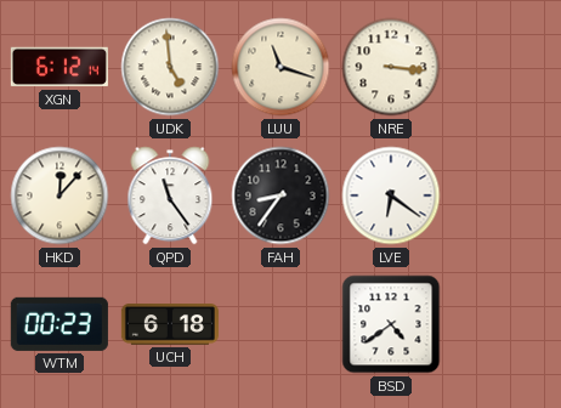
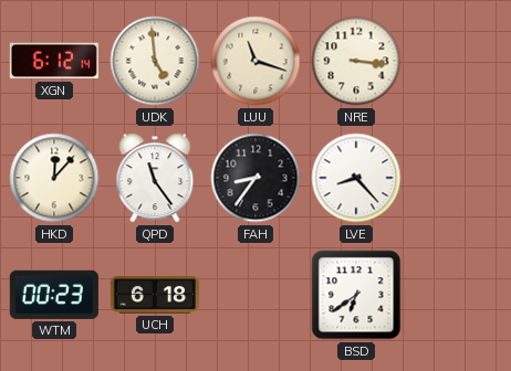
LVE: 6:21 -> 8:23
BSD: 4:39 -> 6:39
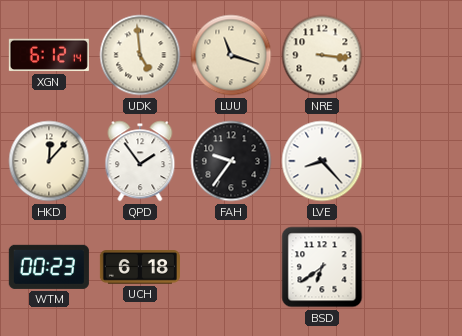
QPD: 11:24 -> 1:54
FAH: 8:36 -> 9:36
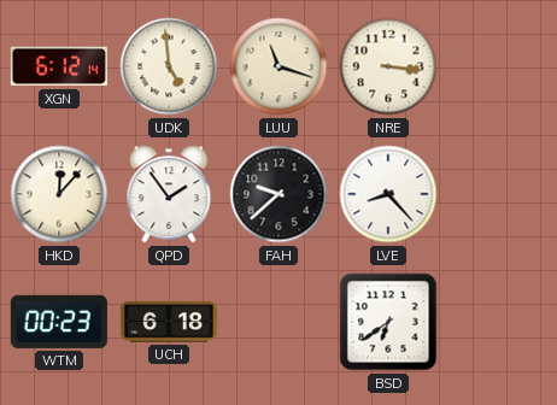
FAH: 9:36 -> 9:38
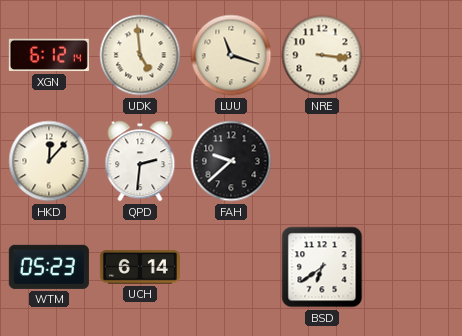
QPD: 1:54 -> 2:31
LVE: 8:23 -> none
WTM: 00:23 -> 05:23
UCH: 6:18 -> 6:14
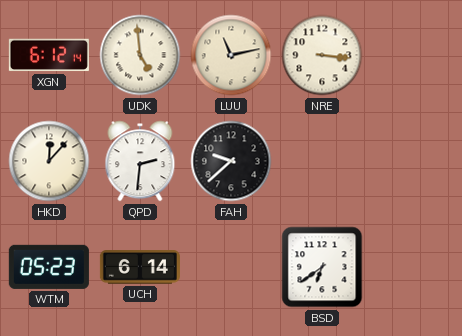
LUU: 11:18 -> 11:13
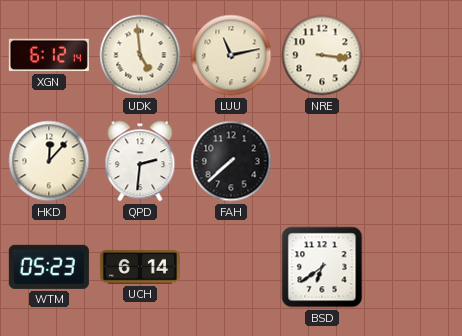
FAH: 9:38 -> 7:38
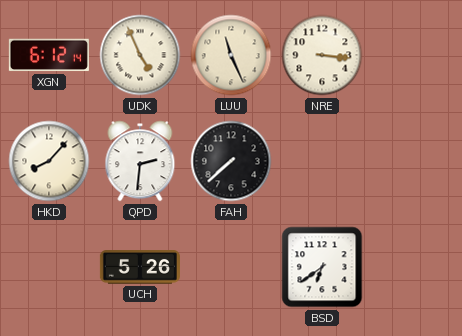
UDK: 4:59 -> 4:56
LUU: 11:13 -> 11:26
HKD: 12:07 -> 8:07
WTM: 05:23 -> none
UCH: 6:14 -> 5:26
